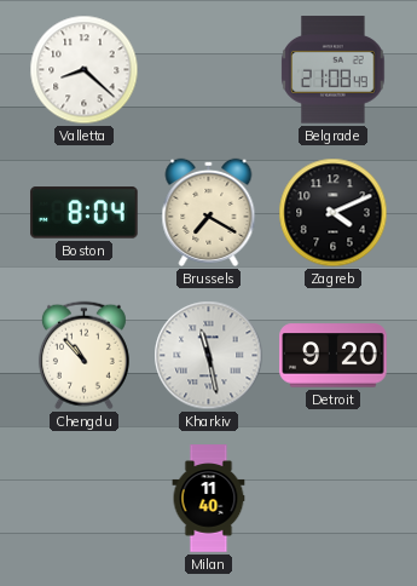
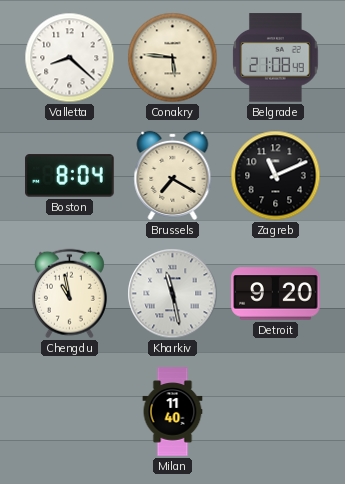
Conakry: none -> 5:46
Zagreb: 4:11 -> 11:11
Chengdu: 10:53 -> 10:58
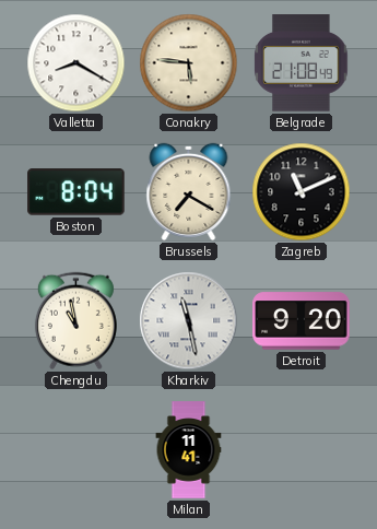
Valletta: 8:22 -> 8:20
Milan: 11:40 -> 11:41
